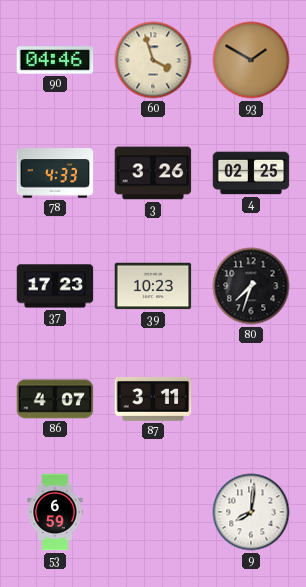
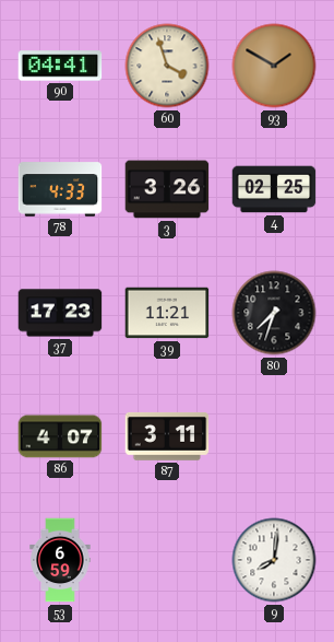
90: 04:46 -> 04:41
39: 10:23 -> 11:21
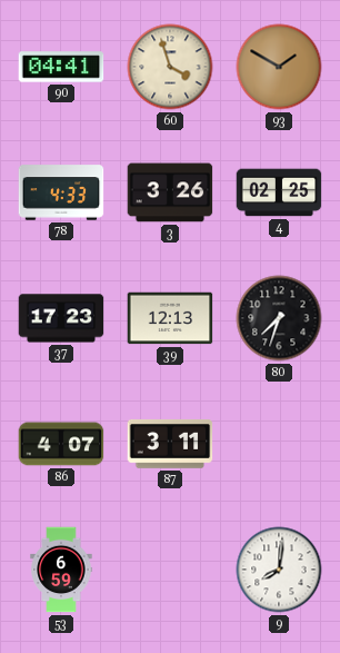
39: 11:21 -> 12:13
